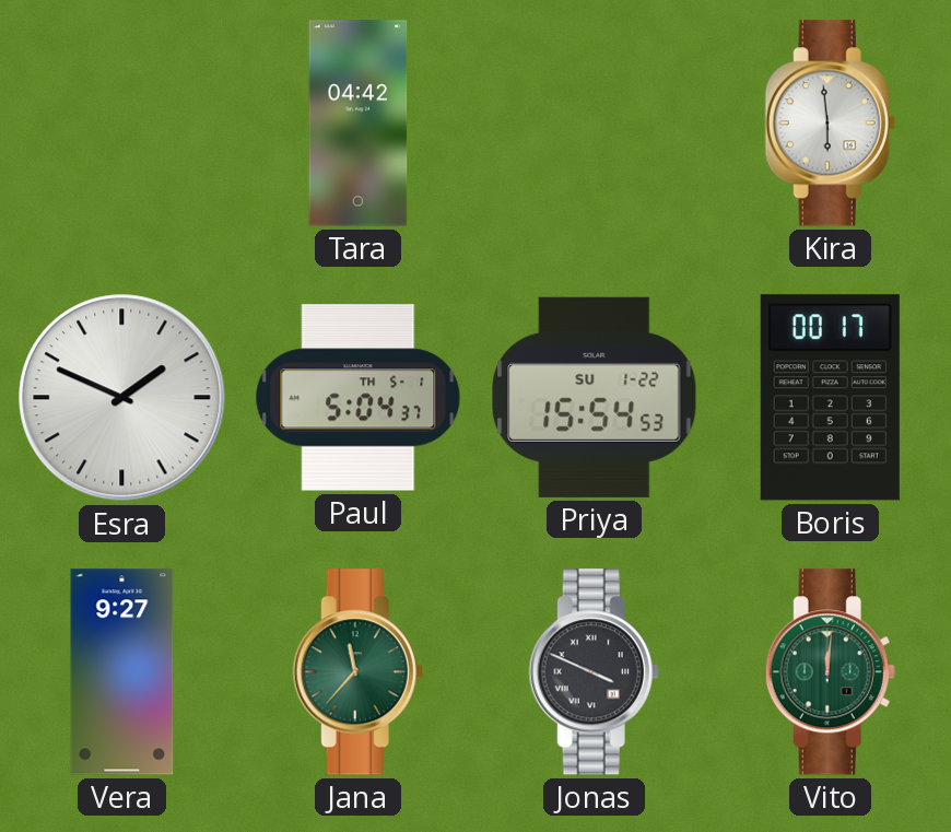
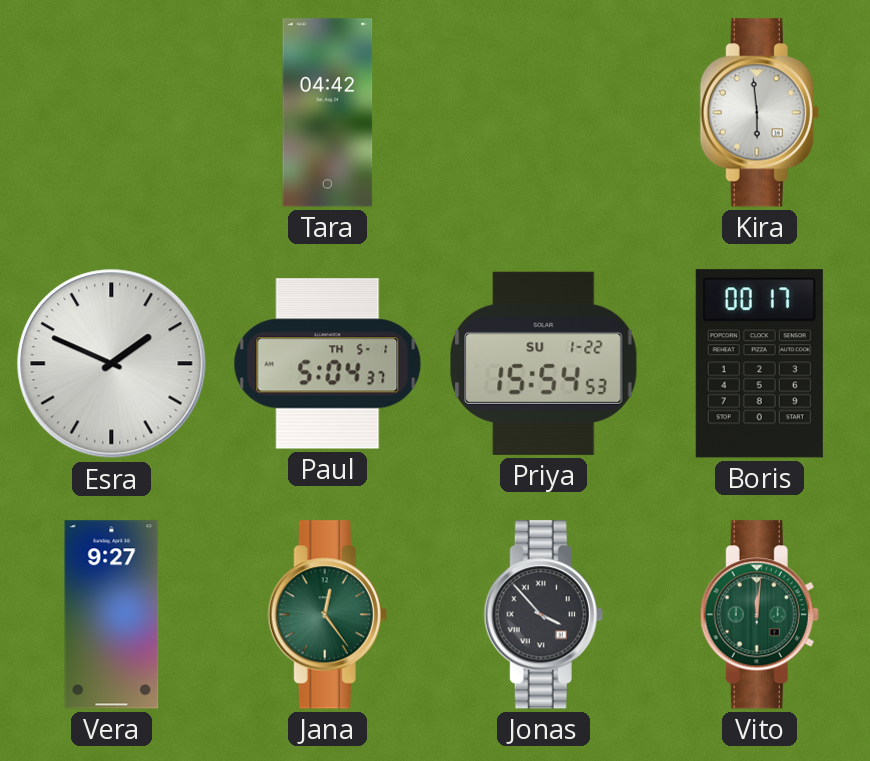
Jana: 11:37 -> 12:24
Jonas: 3:49 -> 3:53
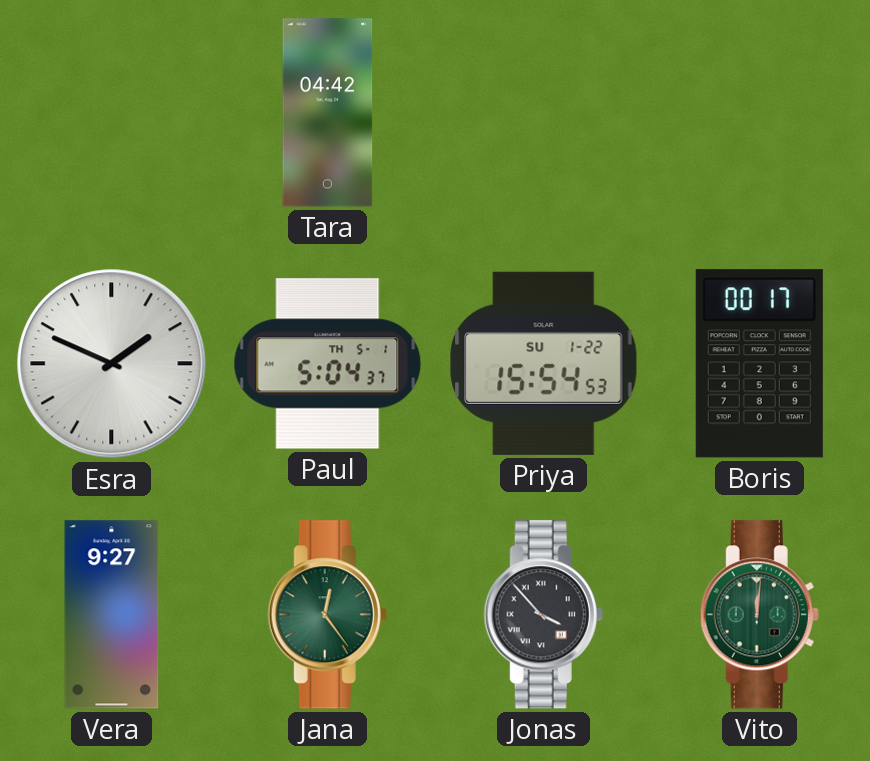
Kira: 5:59 -> none
